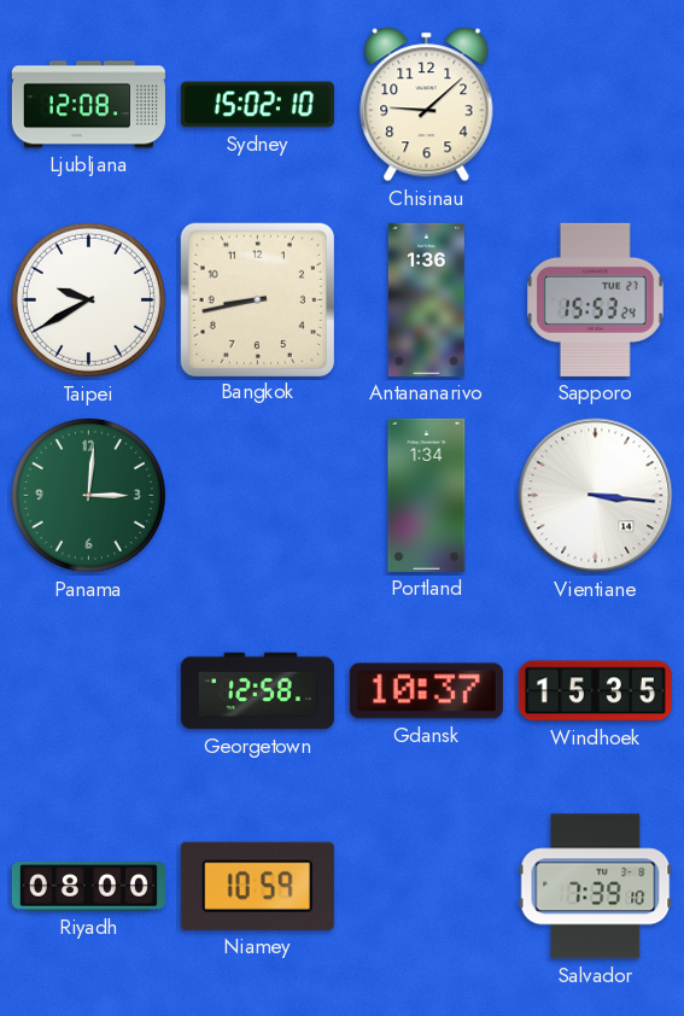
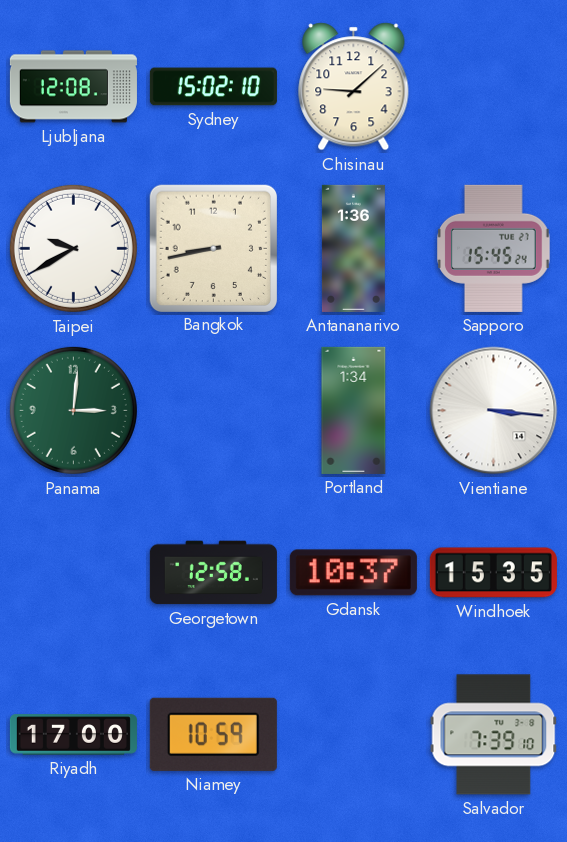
Sapporo: 15:53 -> 15:45
Riyadh: 08:00 -> 17:00
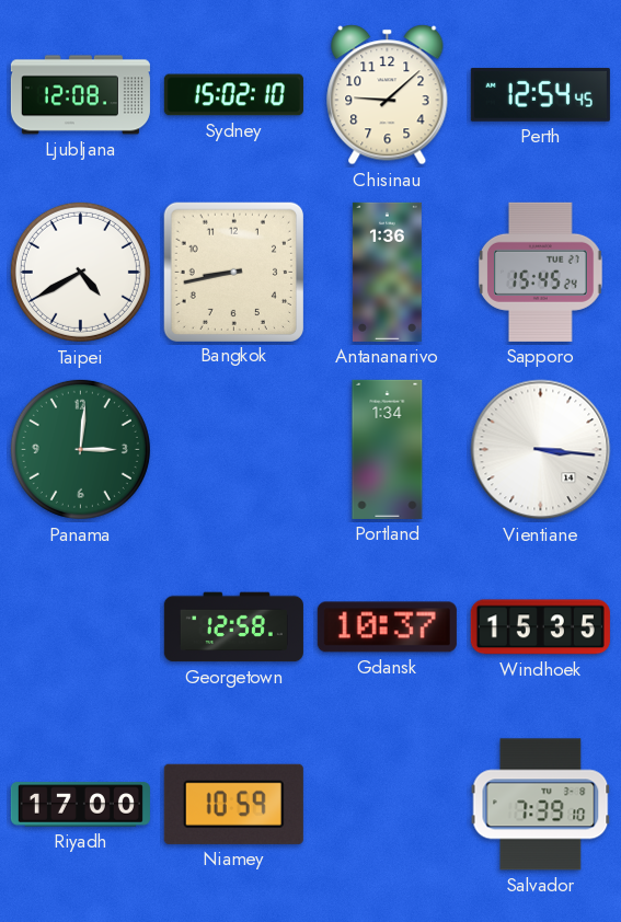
Perth: none -> 12:54
Taipei: 9:40 -> 4:40
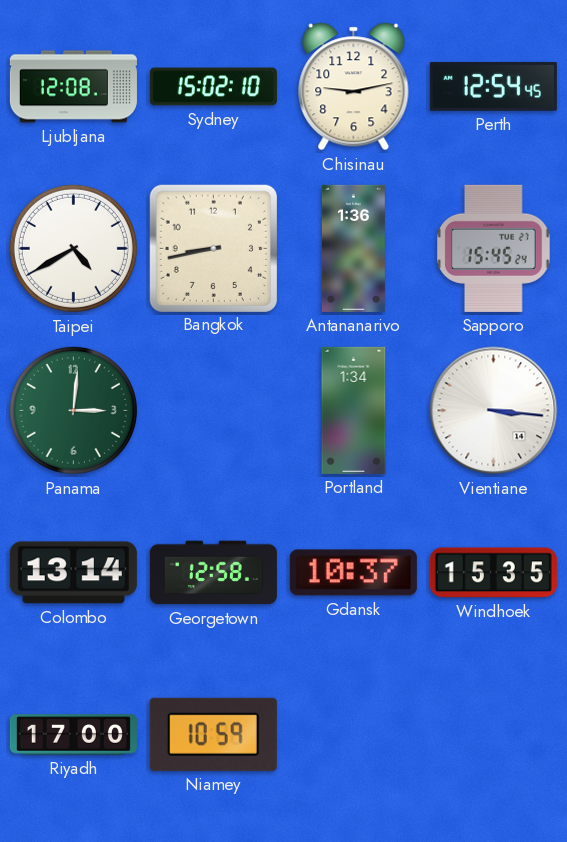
Chisinau: 9:08 -> 9:13
Colombo: none -> 13:14
Salvador: 7:39 -> none
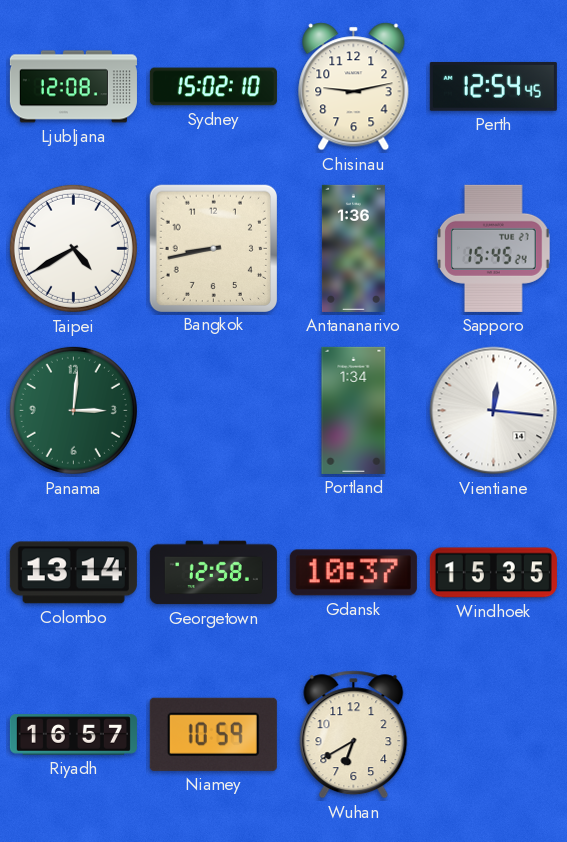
Vientiane: 3:16 -> 12:16
Riyadh: 17:00 -> 16:57
Wuhan: none -> 6:40
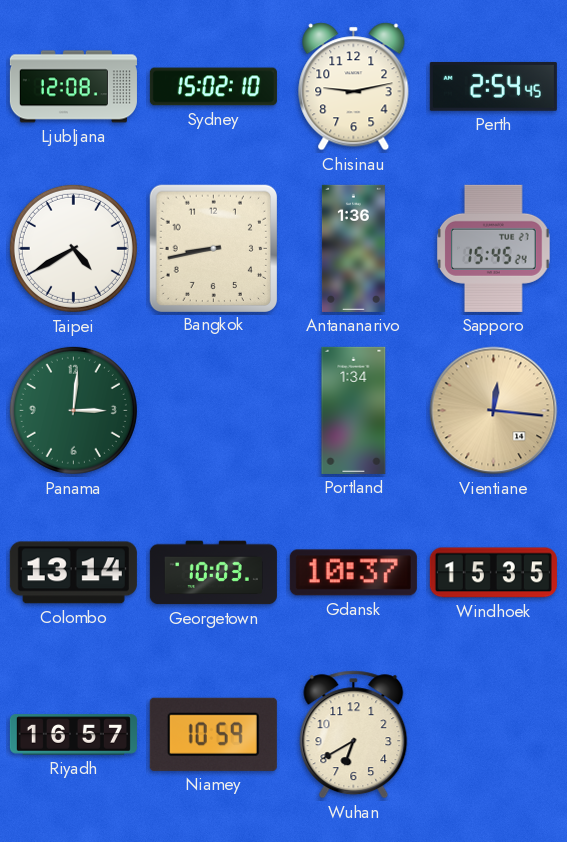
Perth: 12:54 -> 2:54
Vientiane dial: white -> champagne
Georgetown: 12:58 -> 10:03
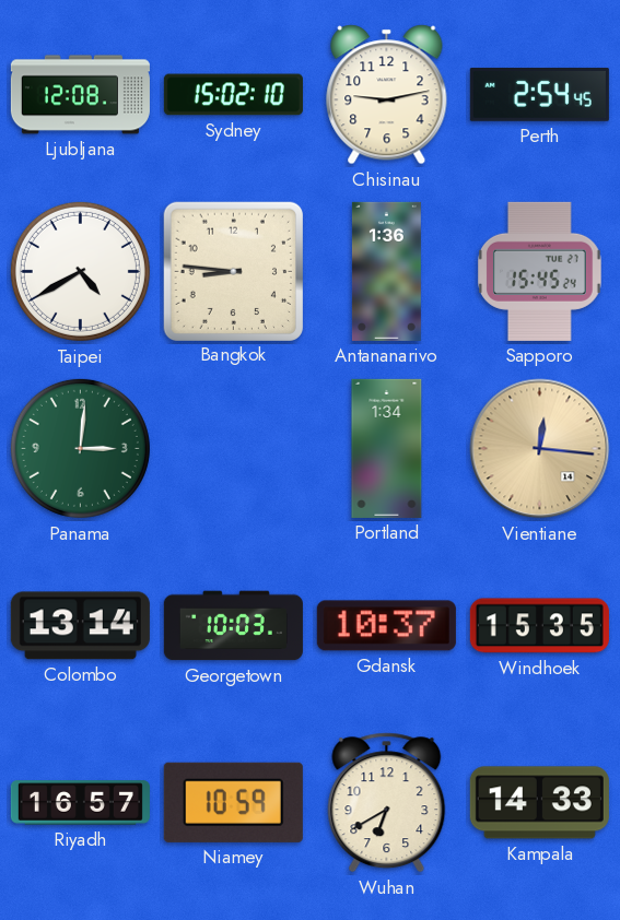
Bangkok: 8:43 -> 8:46
Kampala: none -> 14:33
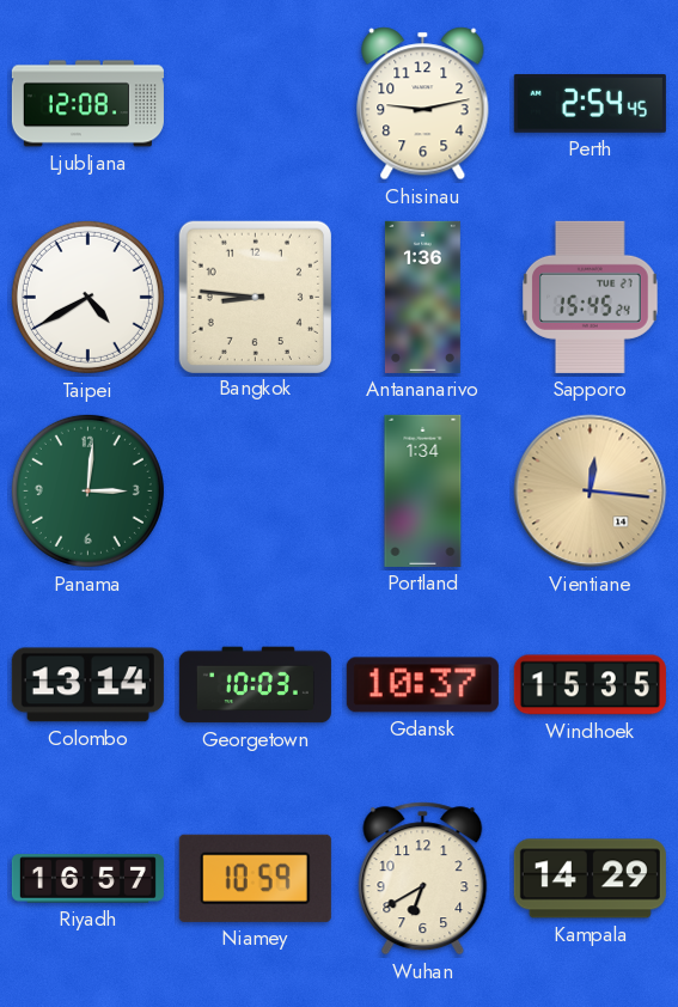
Sydney: 15:02 -> none
Kampala: 14:33 -> 14:29
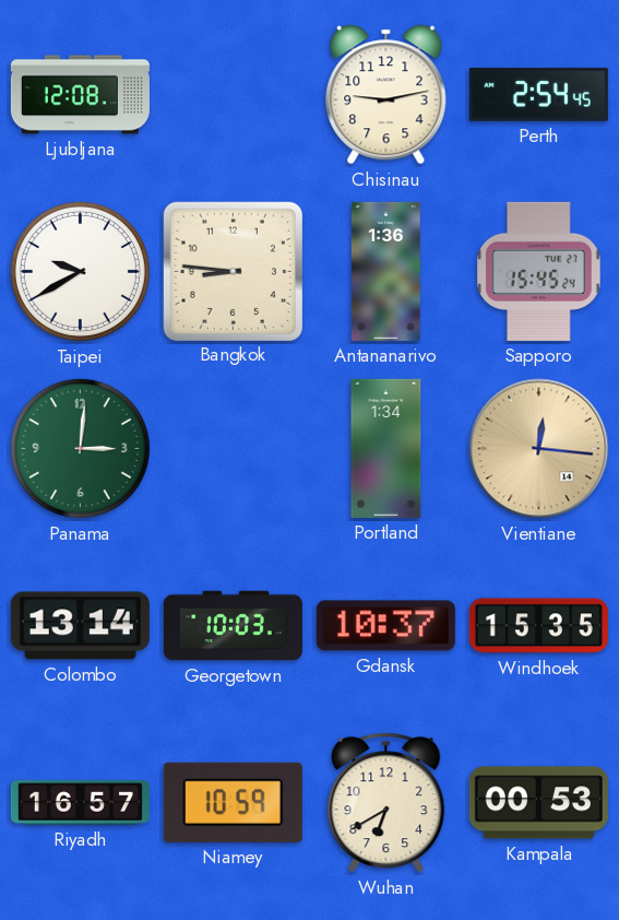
Taipei: 4:40 -> 9:40
Kampala: 14:29 -> 00:53
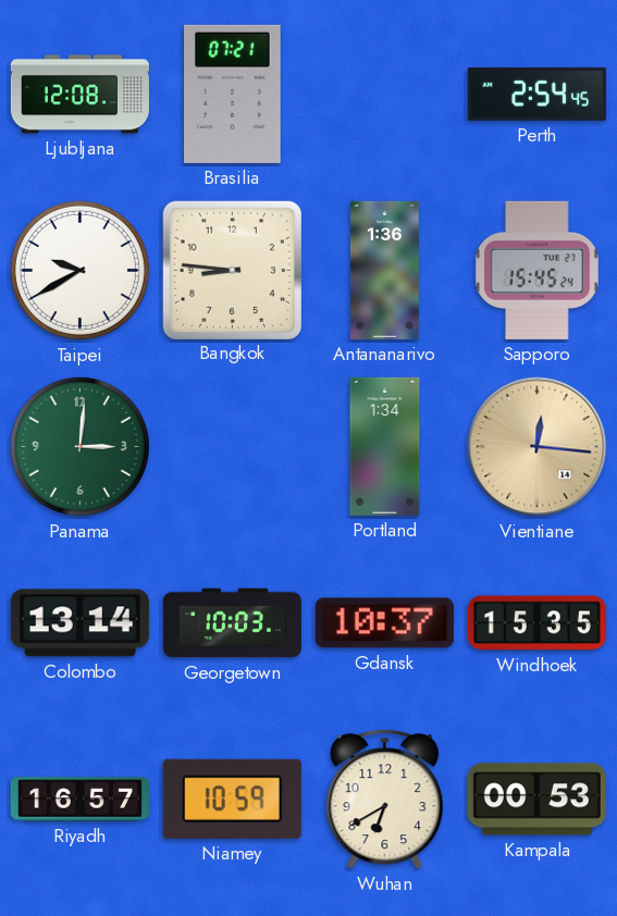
Brasilia: none -> 07:21
Chisinau: 9:13 -> none
